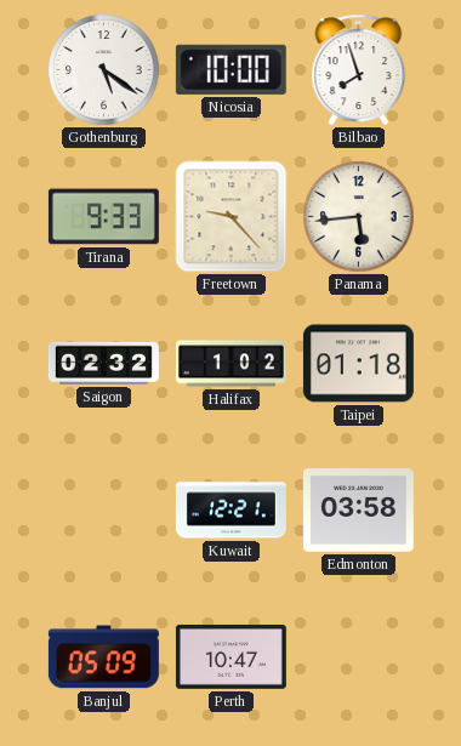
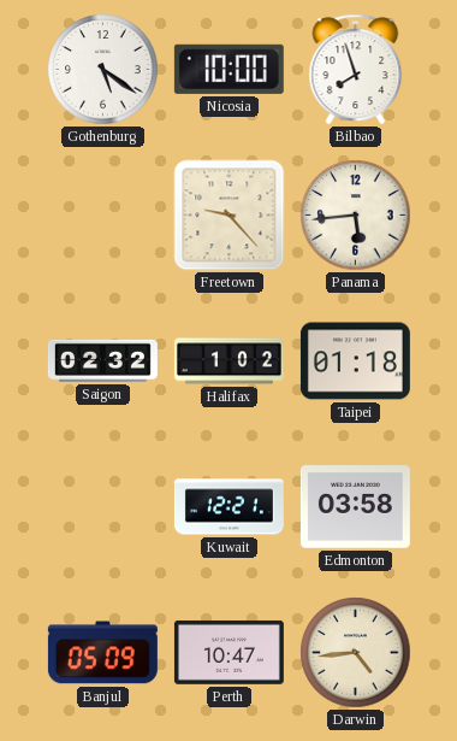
Tirana: 9:33 -> none
Darwin: none -> 4:44
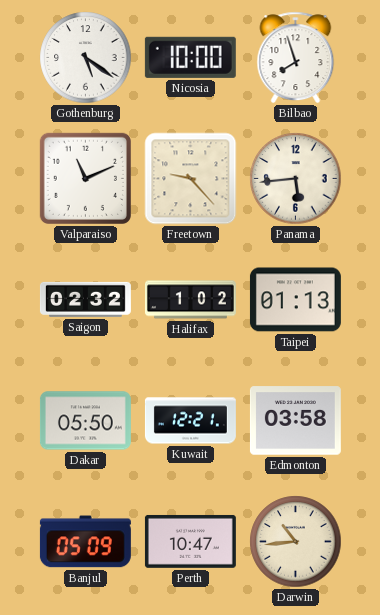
Valparaiso: none -> 11:11
Taipei: 01:18 -> 01:13
Dakar: none -> 05:50
Darwin: 4:44 -> 10:44
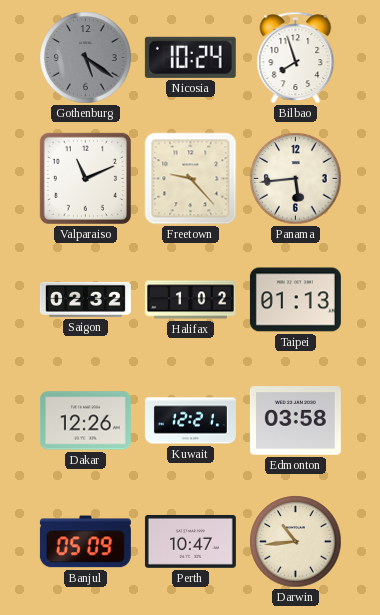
Gothenburg dial: white -> grey
Nicosia: 10:00 -> 10:24
Dakar: 05:50 -> 12:26
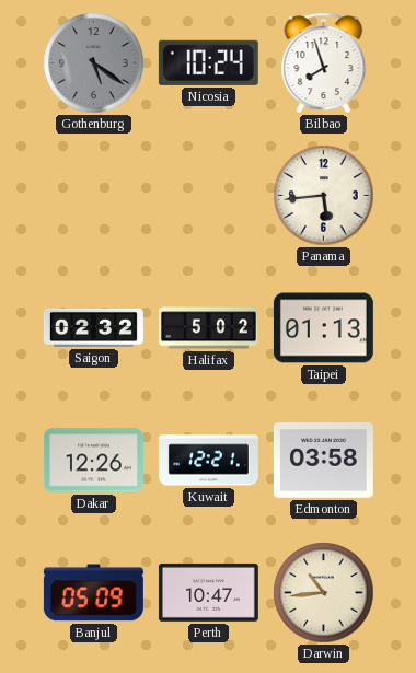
Valparaiso: 11:11 -> none
Freetown: 9:23 -> none
Halifax: 1:02 -> 5:02
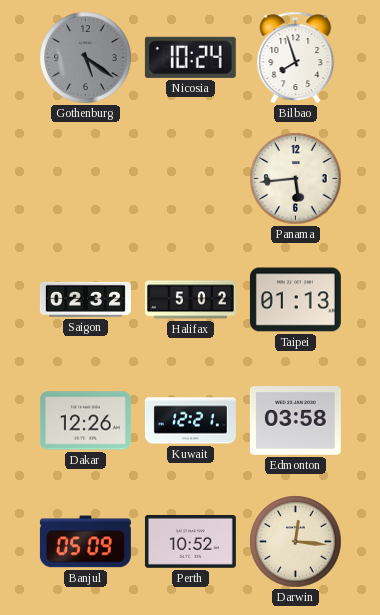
Perth: 10:47 -> 10:52
Darwin: 10:44 -> 12:16
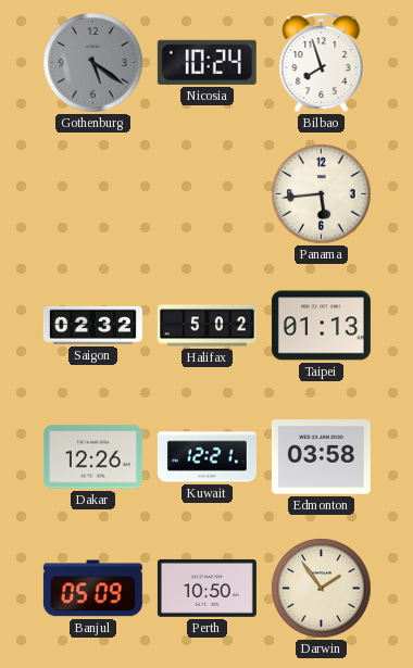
Perth: 10:52 -> 10:50
Darwin: 12:16 -> 1:54
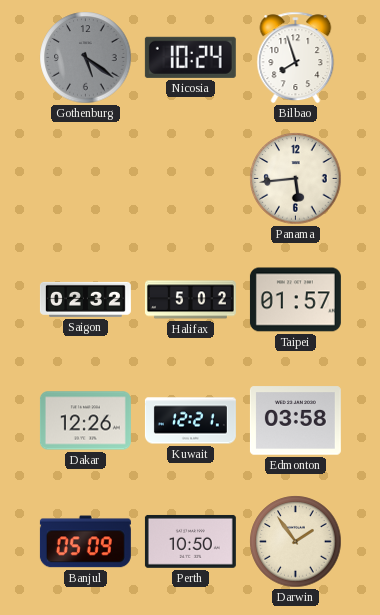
Taipei: 01:13 -> 01:57
